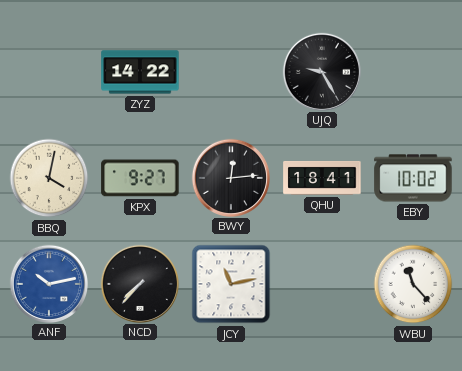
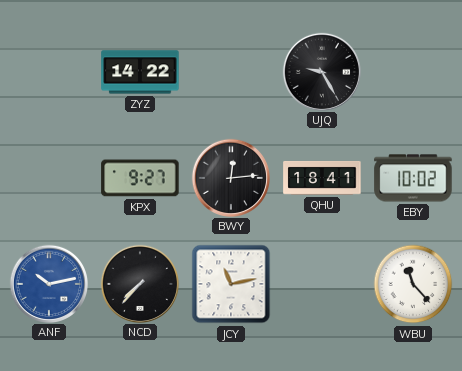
BBQ: 4:02 -> none
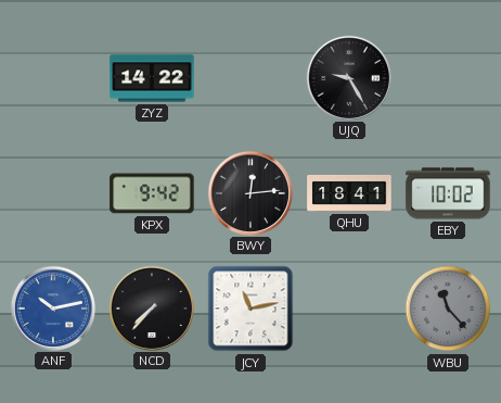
KPX: 9:27 -> 9:42
WBU dial: white -> grey
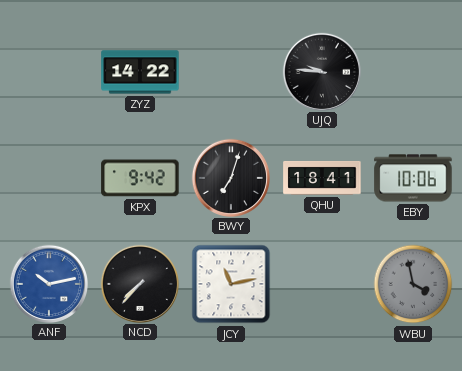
UJQ: 9:25 -> 9:46
BWY: 12:14 -> 7:03
EBY: 10:02 -> 10:06
WBU: 11:23 -> 3:58
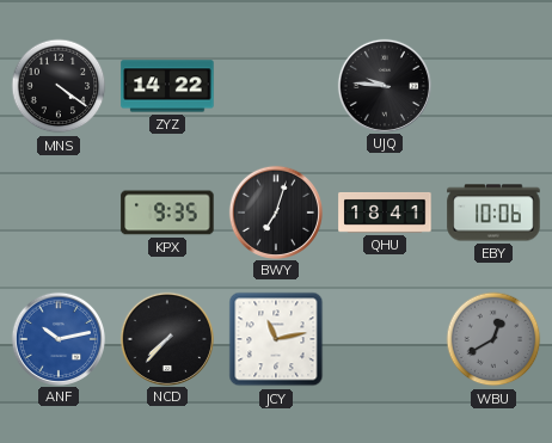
MNS: none -> 4:21
KPX: 9:42 -> 9:35
WBU: 3:58 -> 12:40
